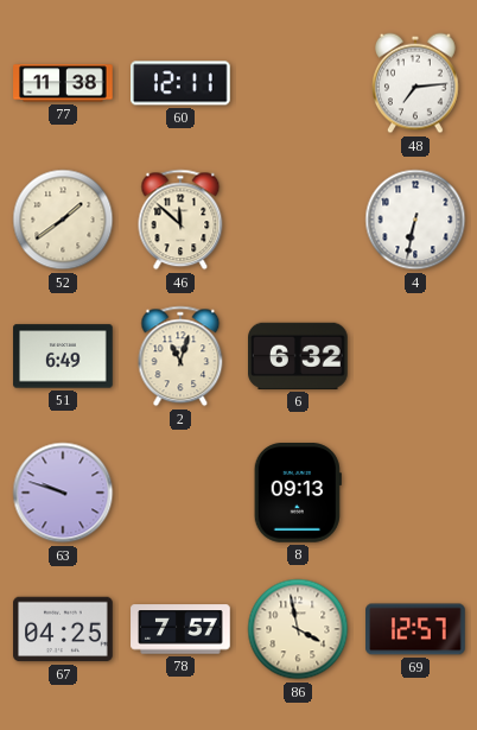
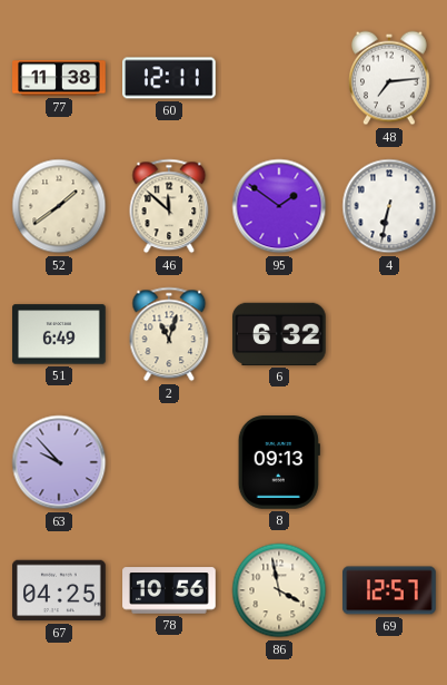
95: none -> 1:51
63: 9:48 -> 9:53
78: 7:57 -> 10:56
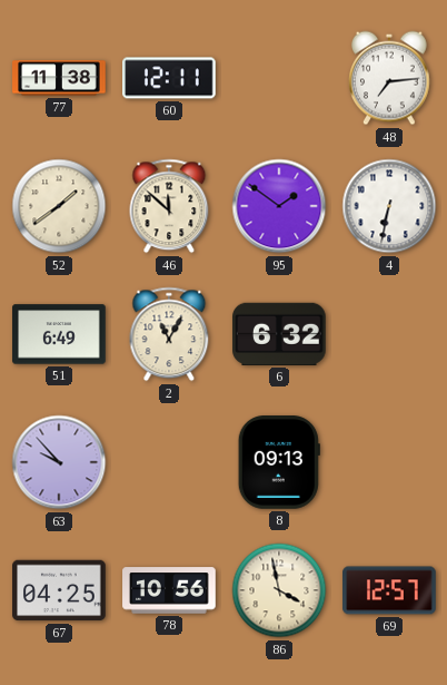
2: 11:03 -> 11:05
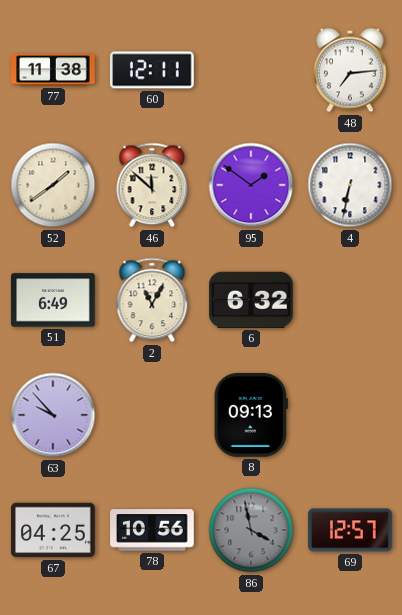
86 dial: cream -> grey
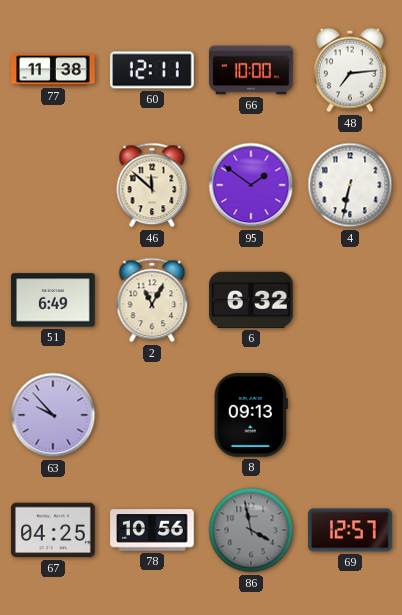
66: none -> 10:00
52: 1:39 -> none
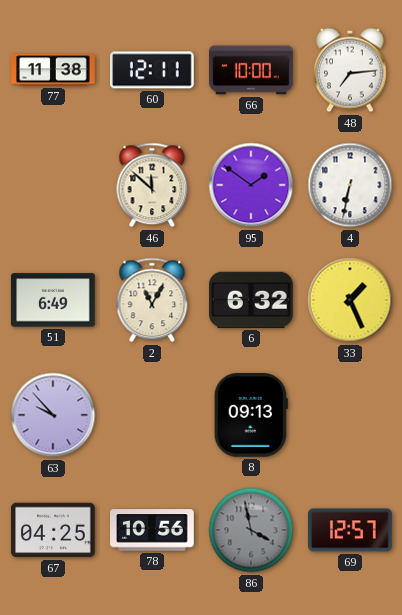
33: none -> 1:26
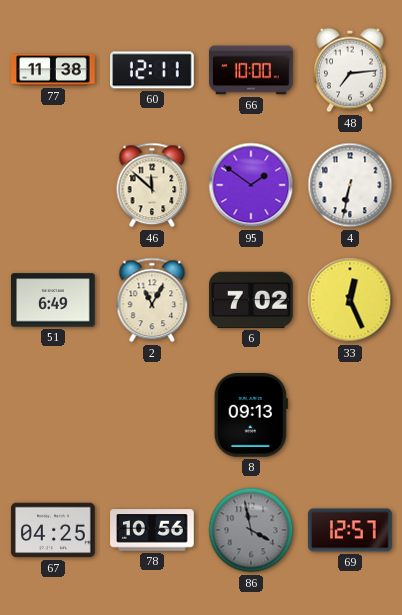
6: 6:32 -> 7:02
33: 1:26 -> 12:26
63: 9:53 -> none
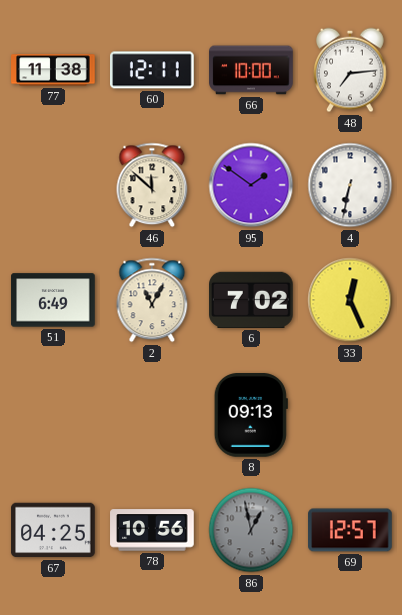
86: 3:58 -> 12:58
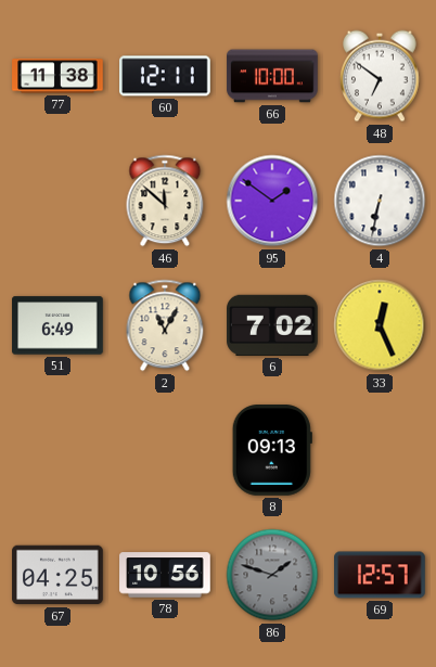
48: 7:14 -> 6:51
86: 12:58 -> 1:48
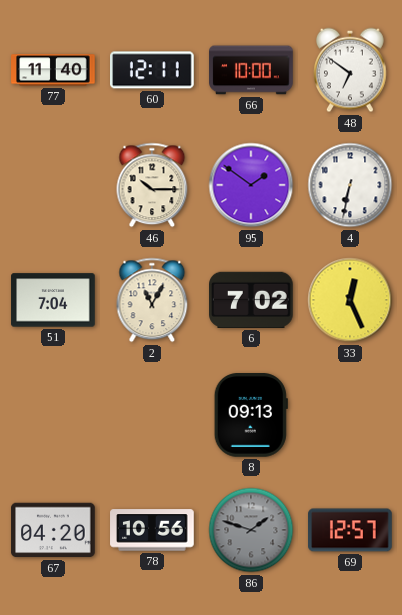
77: 11:38 -> 11:40
46: 11:52 -> 10:15
51: 6:49 -> 7:04
67: 04:25 -> 04:20
